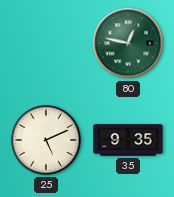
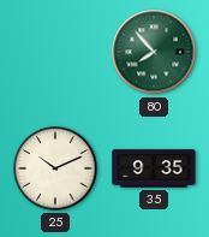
80: 12:47 -> 7:53
25: 5:11 -> 10:11
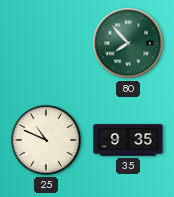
25: 10:11 -> 10:49
